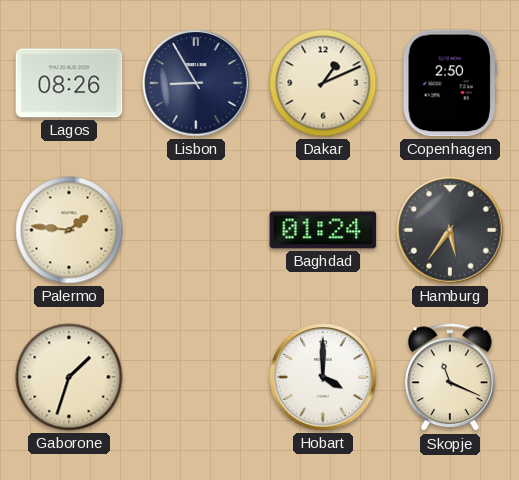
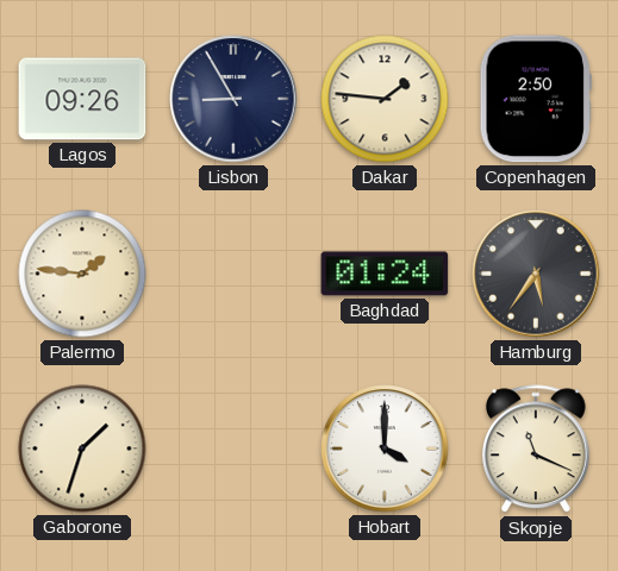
Lagos: 08:26 -> 09:26
Dakar: 1:11 -> 1:46
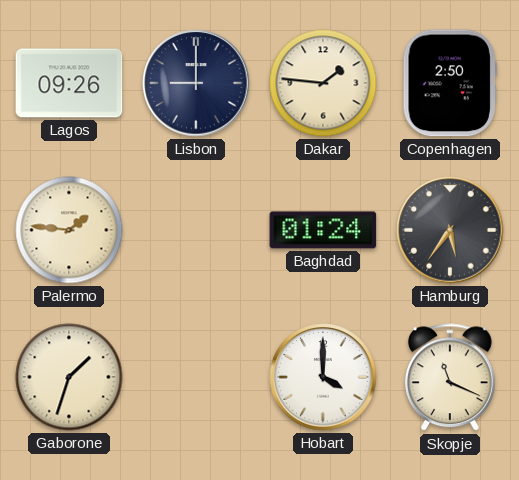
Lisbon: 8:55 -> 9:00
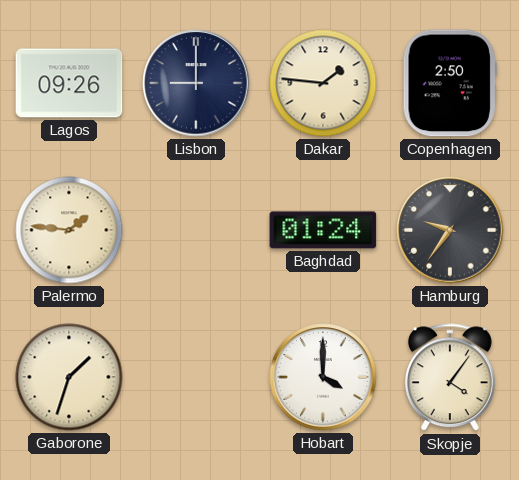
Hamburg: 5:36 -> 9:36
Skopje: 11:19 -> 4:06
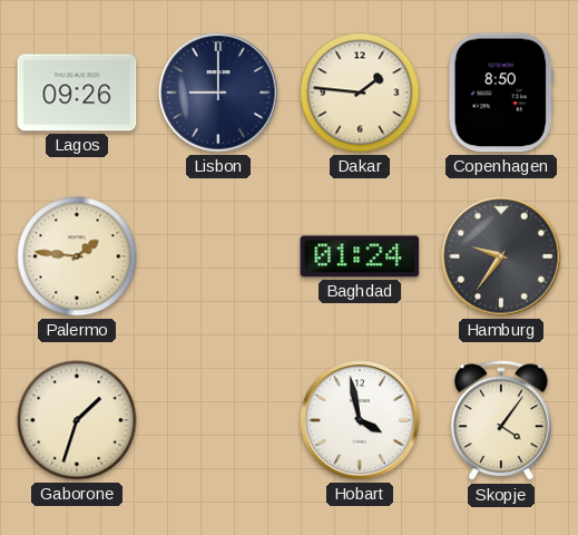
Copenhagen: 2:50 -> 8:50
Hobart: 4:00 -> 3:58
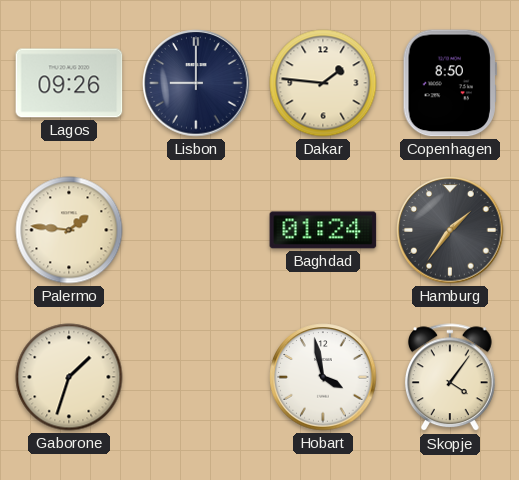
Hamburg: 9:36 -> 1:36
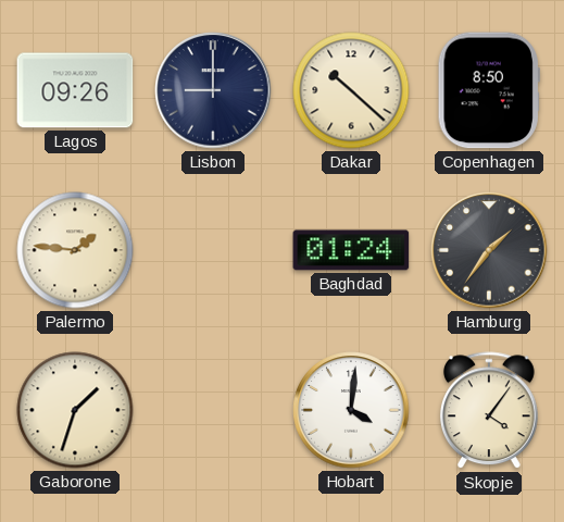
Dakar: 1:46 -> 10:22
Hobart: 3:58 -> 4:01
